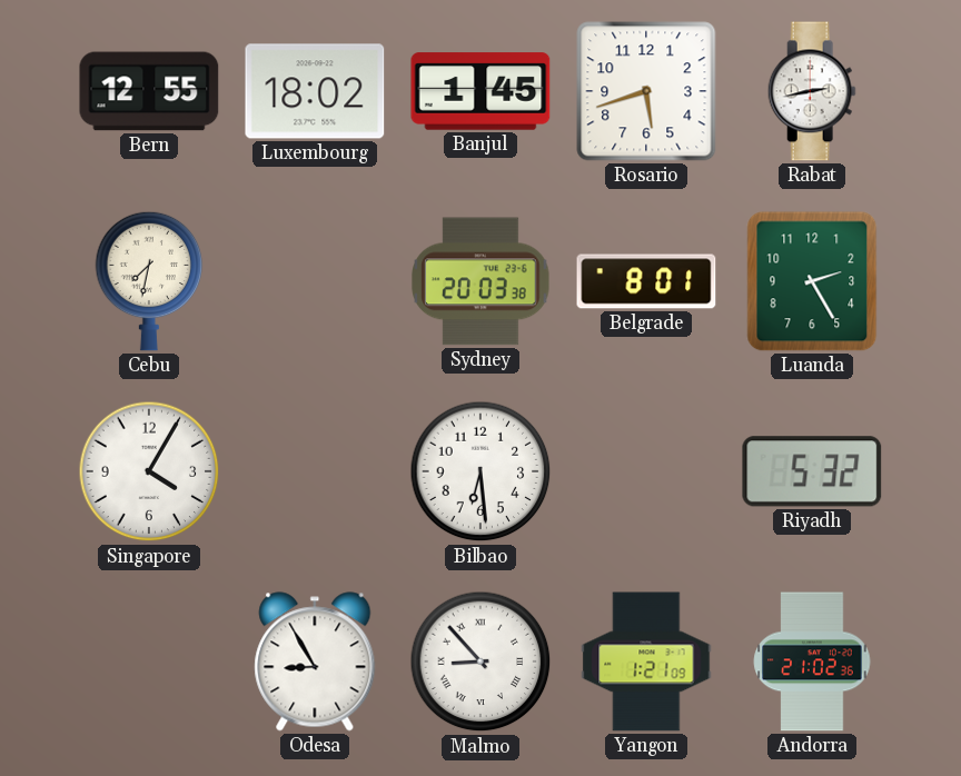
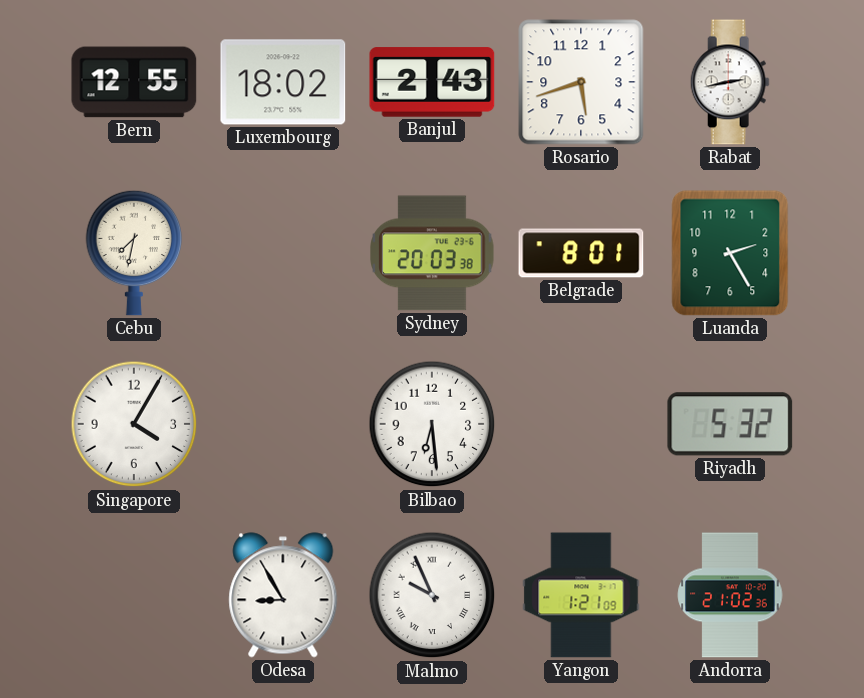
Banjul: 1:45 -> 2:43
Malmo: 8:53 -> 9:56
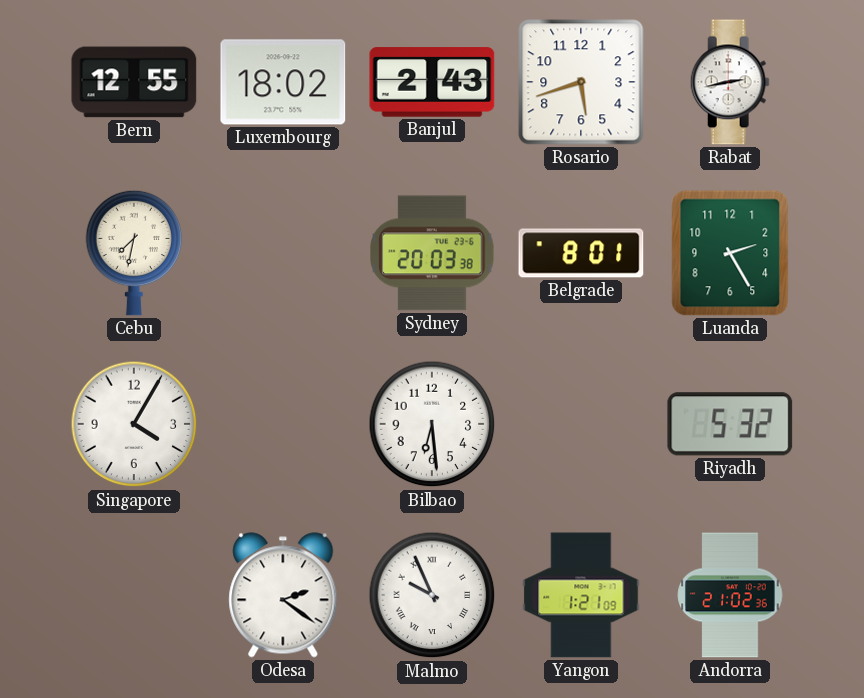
Odesa: 8:55 -> 2:21
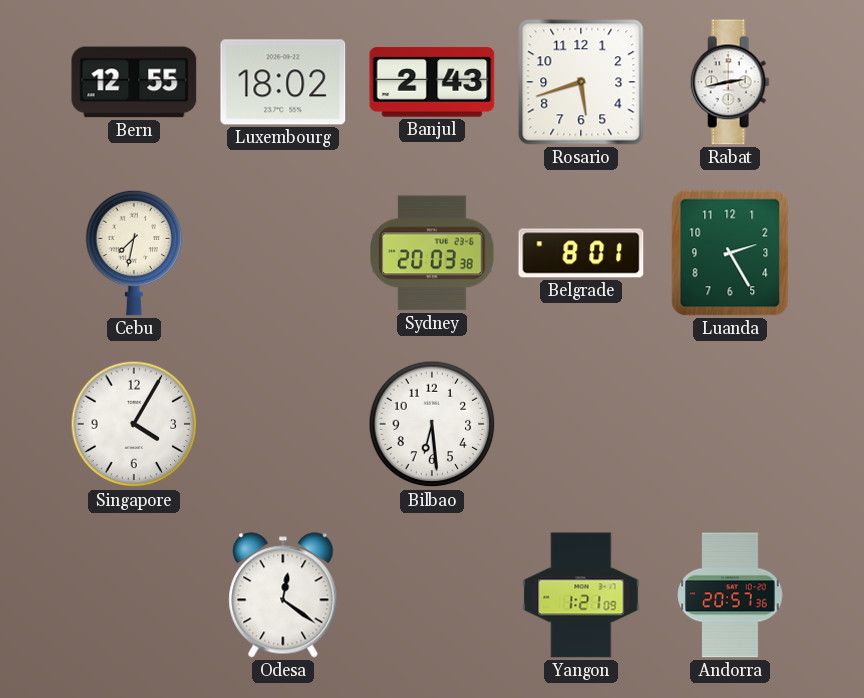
Riyadh: 5:32 -> none
Odesa: 2:21 -> 12:21
Malmo: 9:56 -> none
Andorra: 21:02 -> 20:57
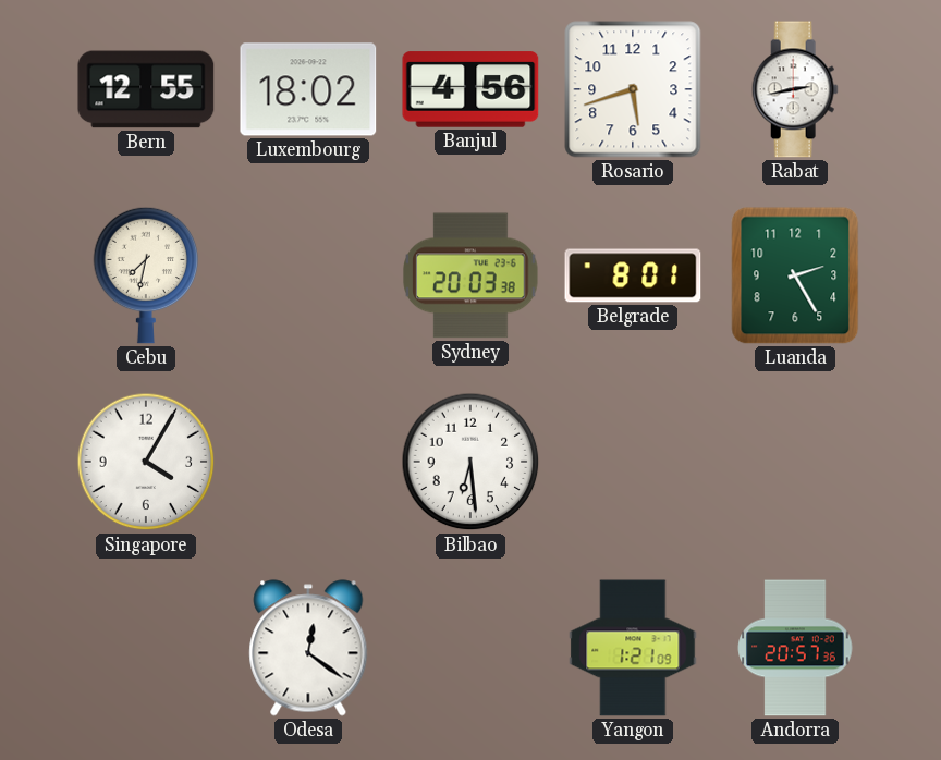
Banjul: 2:43 -> 4:56
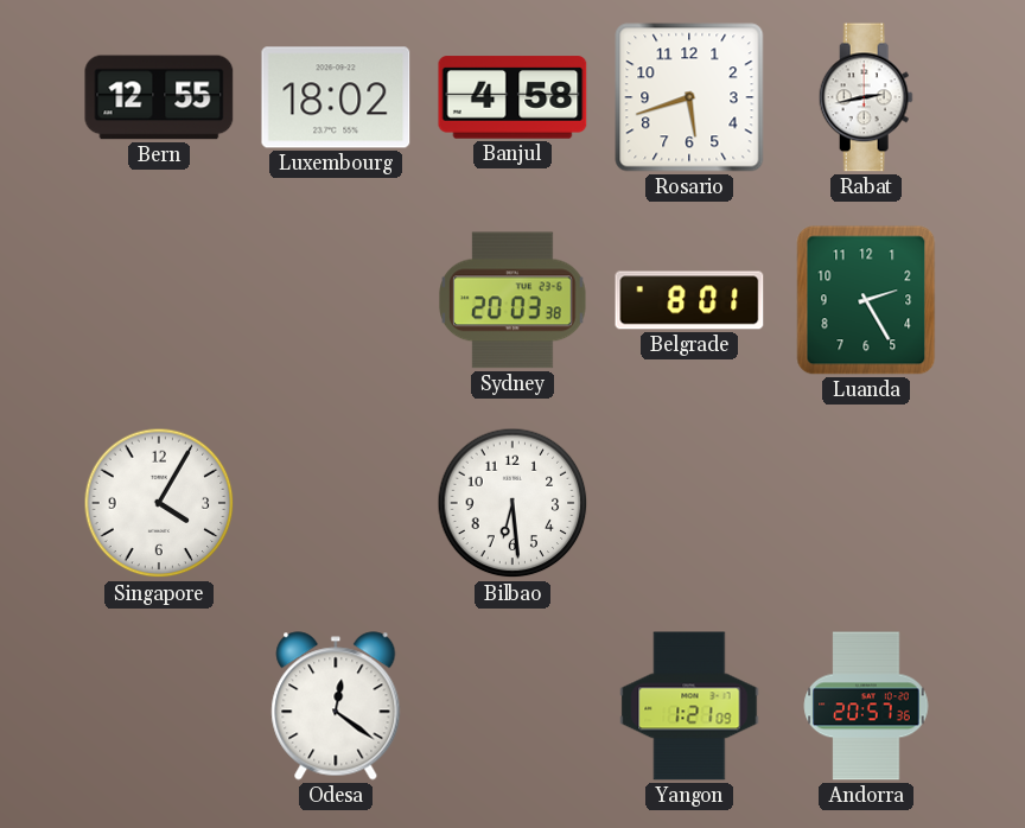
Banjul: 4:56 -> 4:58
Cebu: 7:32 -> none
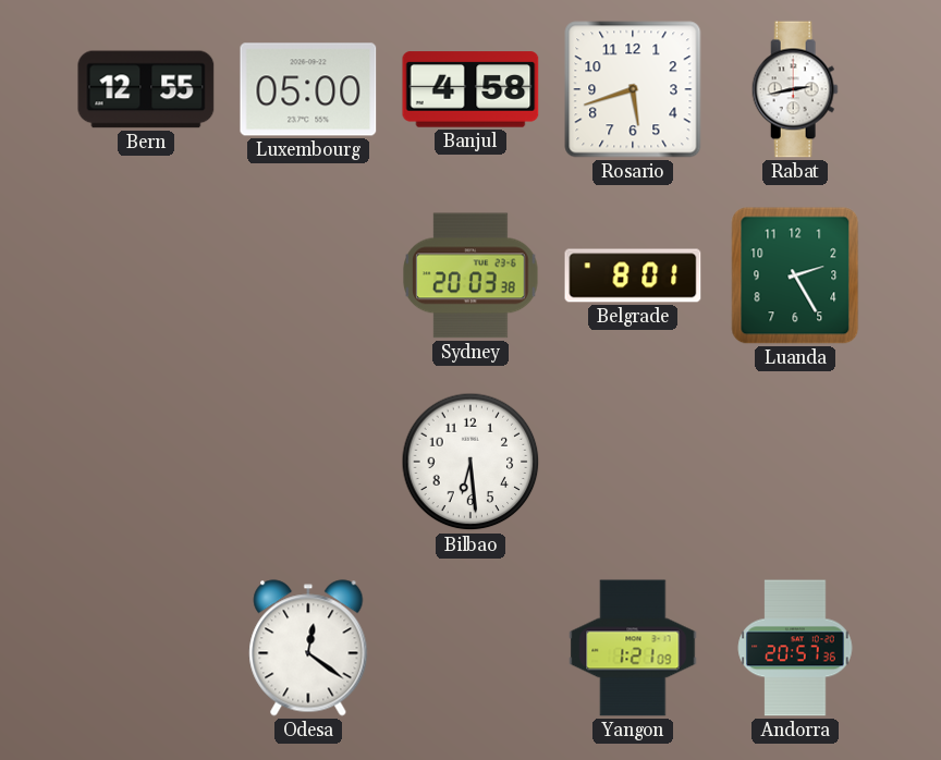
Luxembourg: 18:02 -> 05:00
Singapore: 4:05 -> none
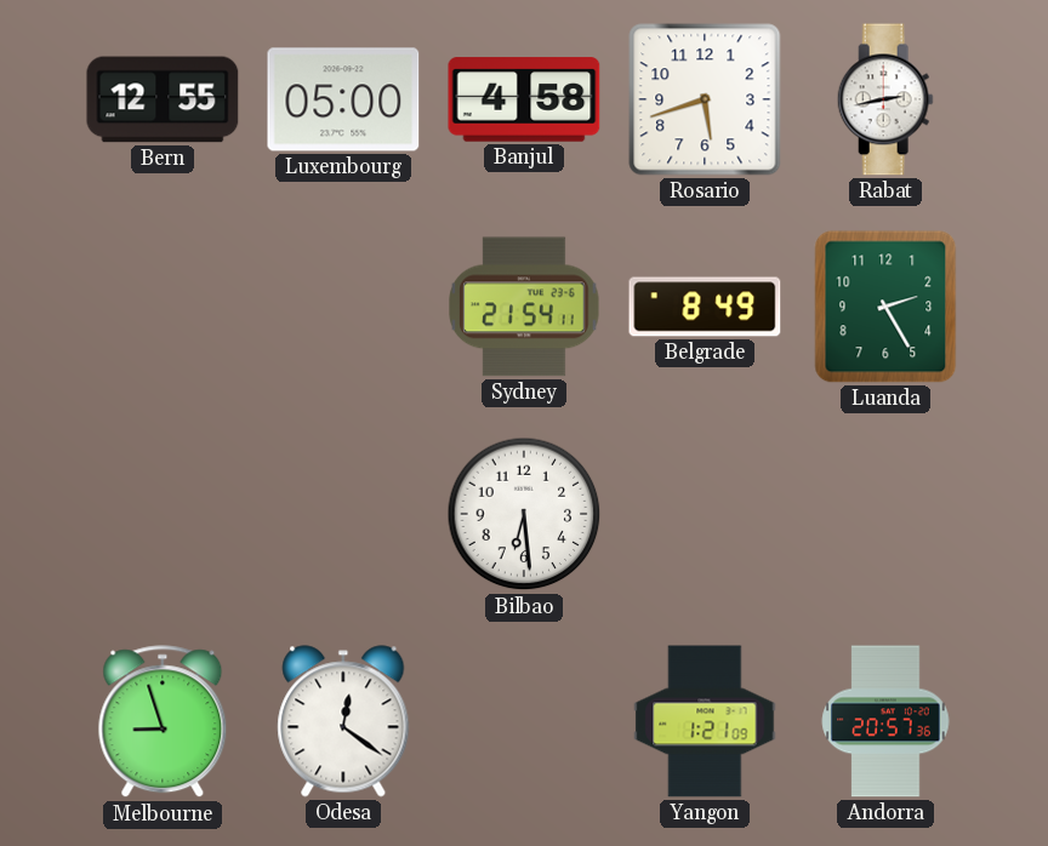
Sydney: 20:03 -> 21:54
Belgrade: 8:01 -> 8:49
Melbourne: none -> 8:57
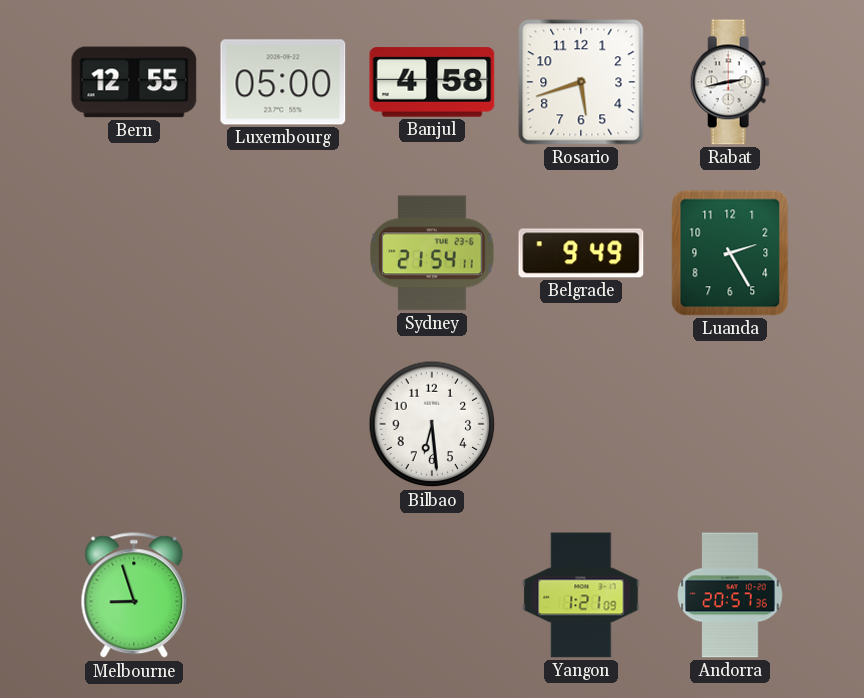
Belgrade: 8:49 -> 9:49
Odesa: 12:21 -> none
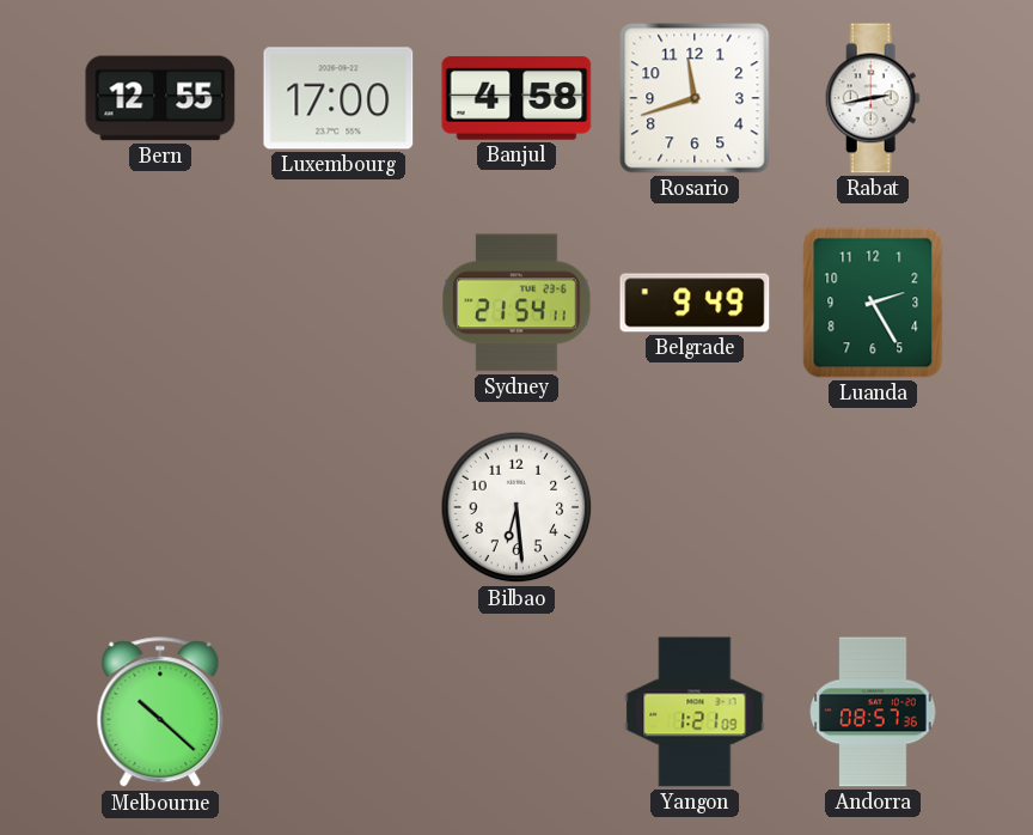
Luxembourg: 05:00 -> 17:00
Rosario: 5:42 -> 11:42
Melbourne: 8:57 -> 10:22
Andorra: 20:57 -> 08:57
